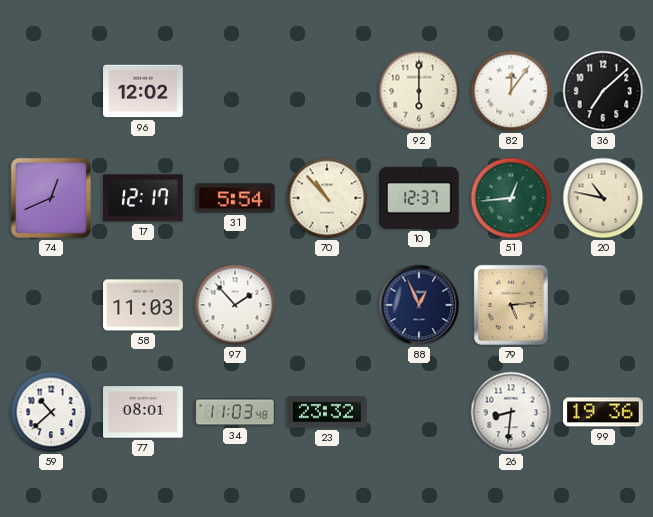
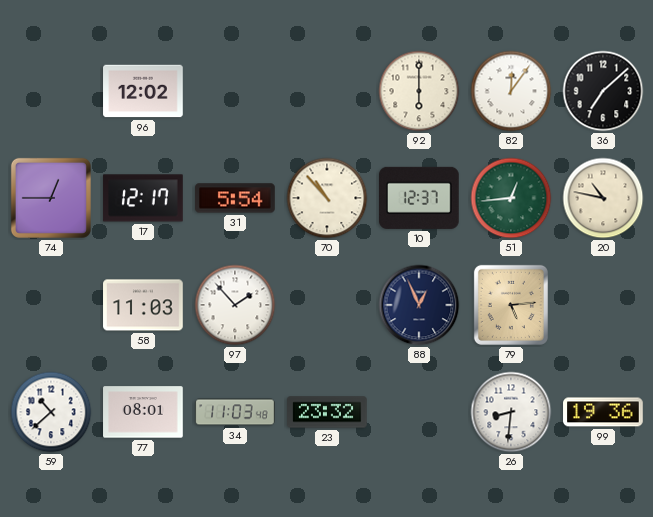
74: 12:41 -> 12:45
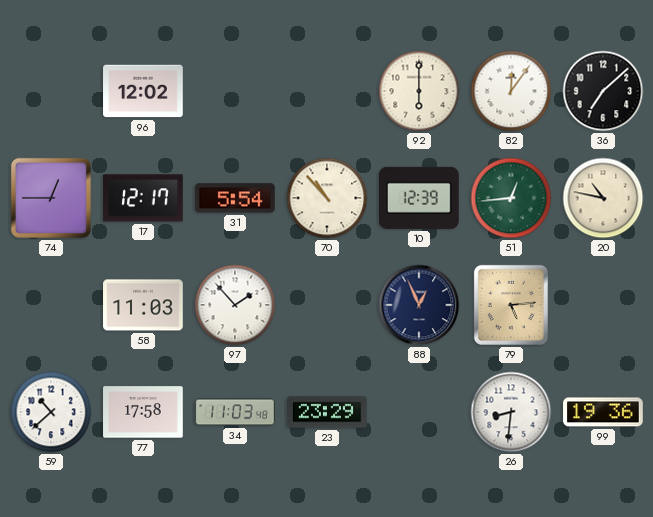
10: 12:37 -> 12:39
77: 08:01 -> 17:58
23: 23:32 -> 23:29
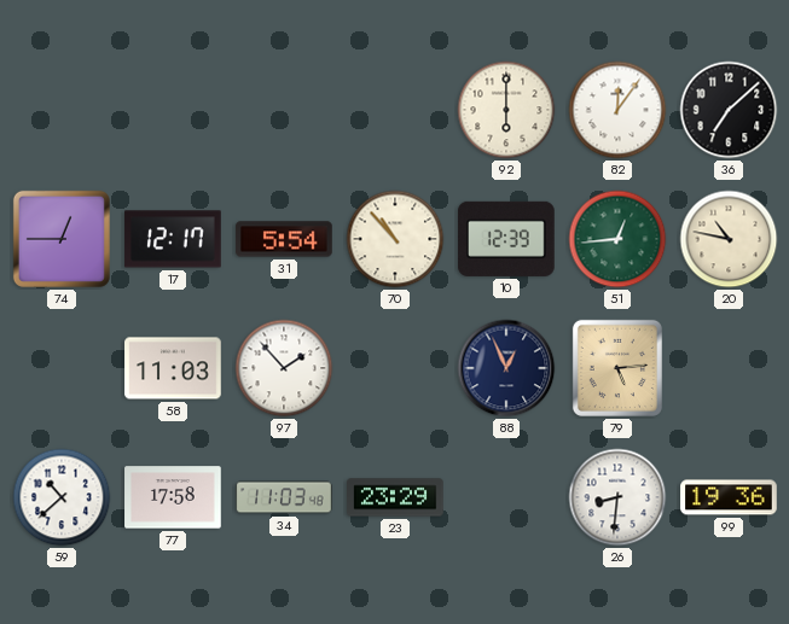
96: 12:02 -> none
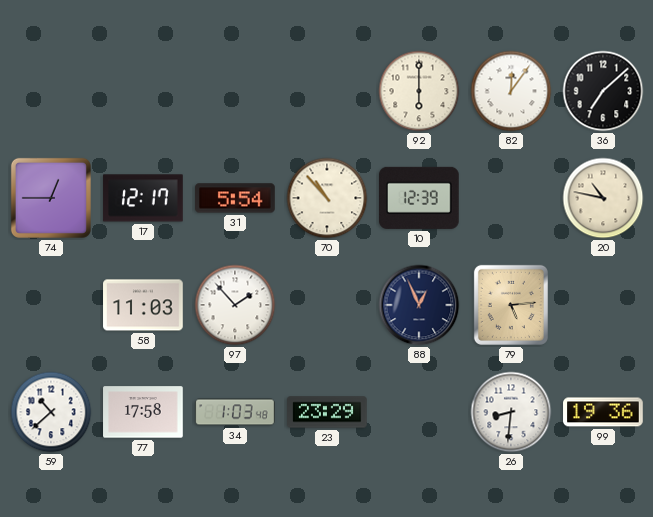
51: 12:44 -> none
34: 11:03 -> 1:03
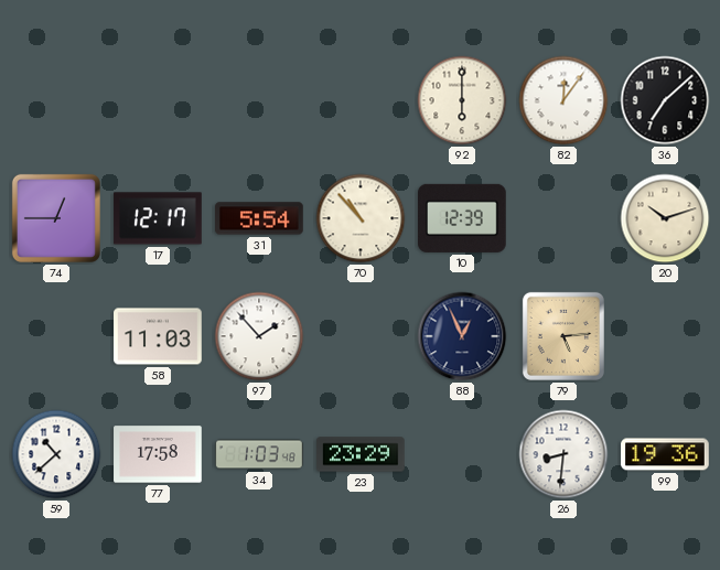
20: 10:47 -> 10:12
